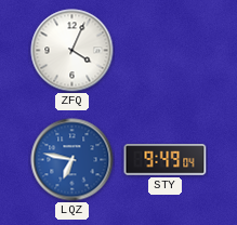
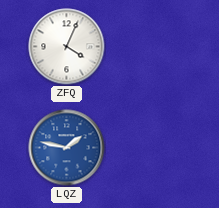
LQZ: 6:47 -> 1:47
STY: 9:49 -> none
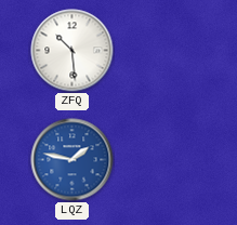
ZFQ: 4:04 -> 10:29
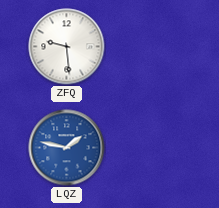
ZFQ: 10:29 -> 9:29
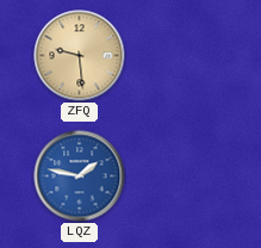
ZFQ dial: white -> champagne
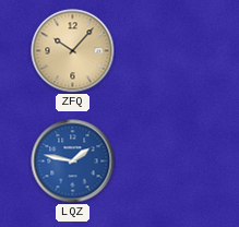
ZFQ: 9:29 -> 10:07
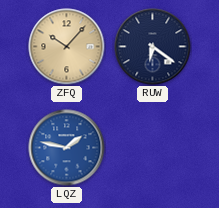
RUW: none -> 6:21
